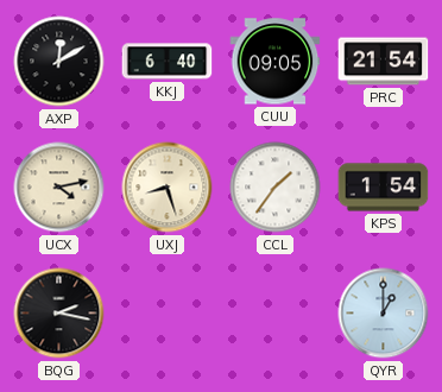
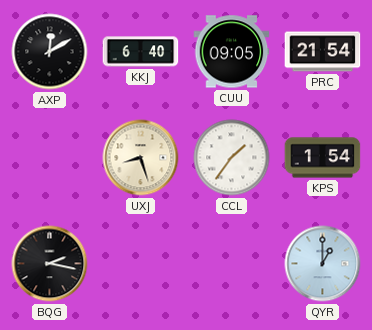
UCX: 4:13 -> none
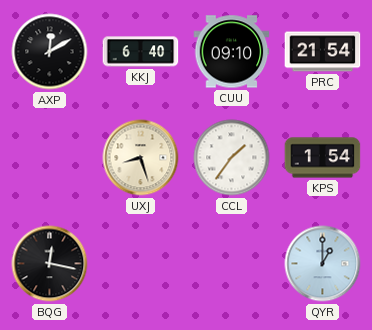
CUU: 09:05 -> 09:10
BQG: 2:17 -> 12:17
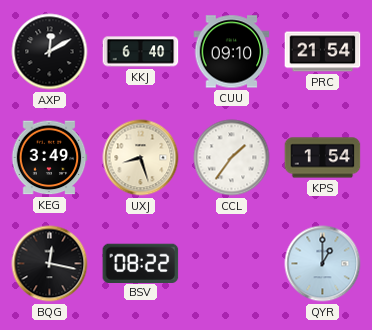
KEG: none -> 3:49
BSV: none -> 08:22
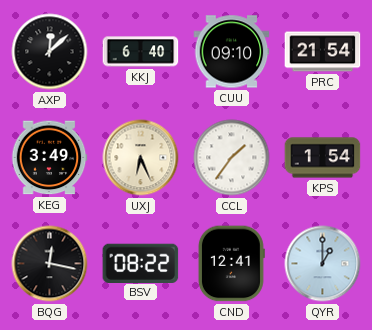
AXP: 12:10 -> 12:08
UXJ: 8:27 -> 6:26
CND: none -> 12:41
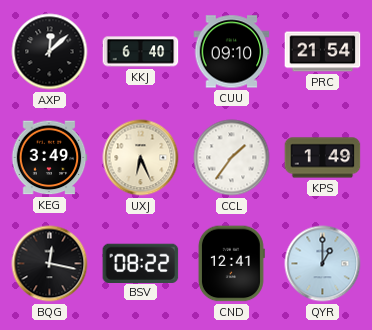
KPS: 1:54 -> 1:49
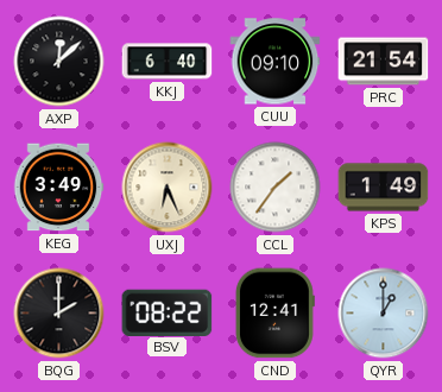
BQG: 12:17 -> 2:00
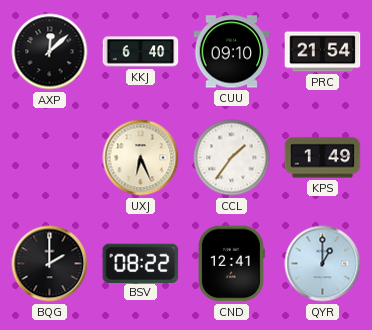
KEG: 3:49 -> none
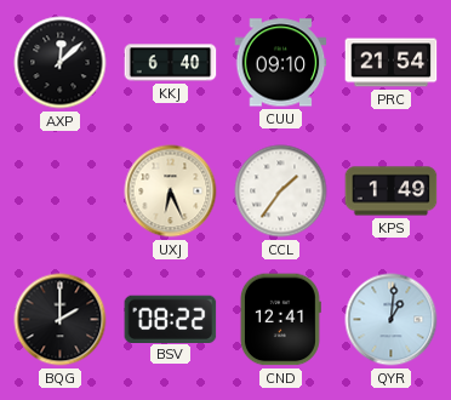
QYR: 1:00 -> 1:01
